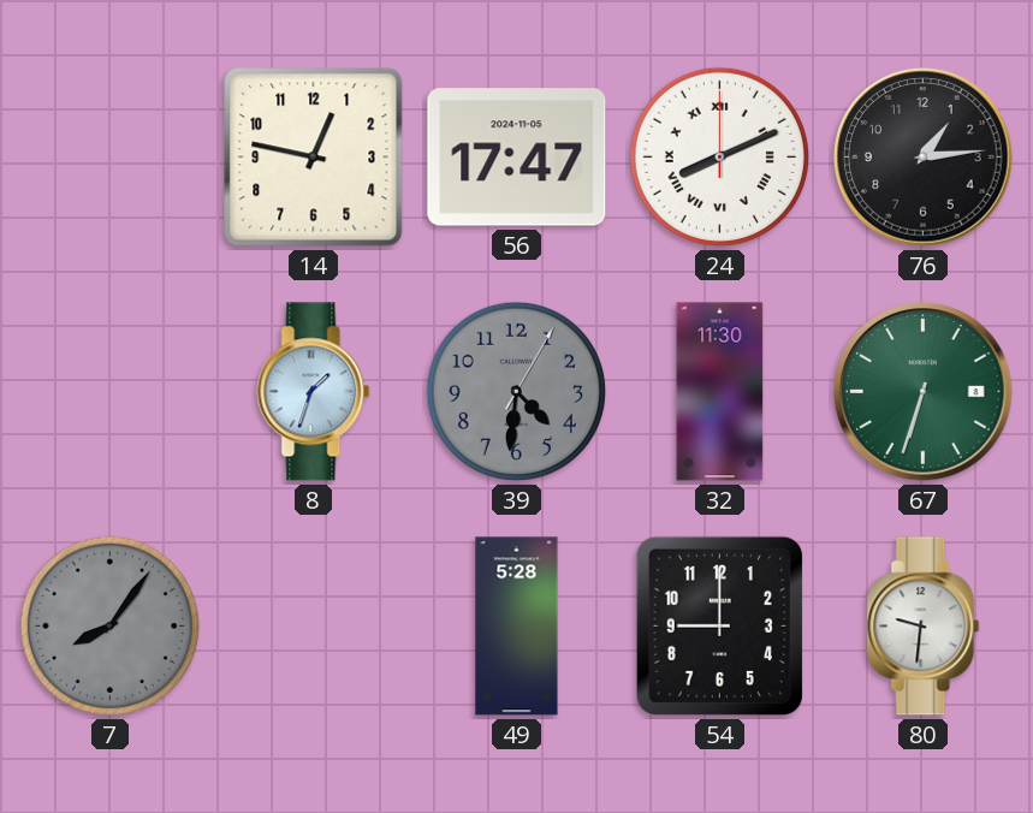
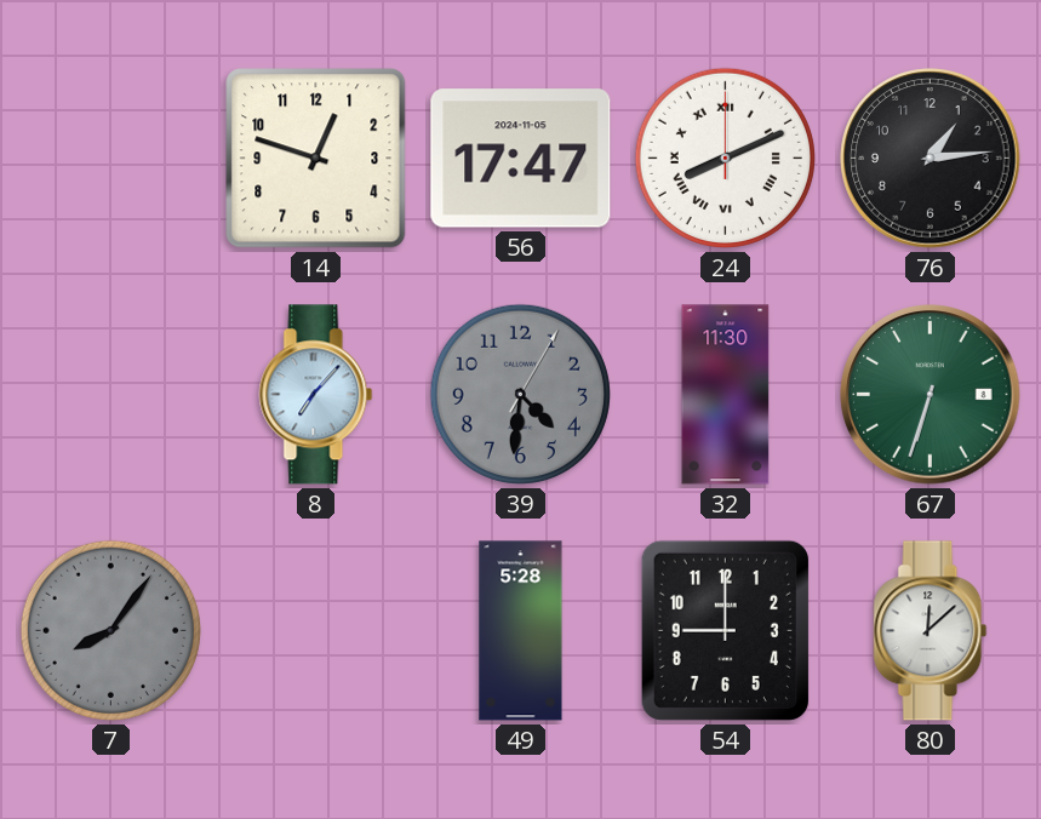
14: 12:47 -> 12:48
8: 1:33 -> 7:07
80: 9:31 -> 12:08
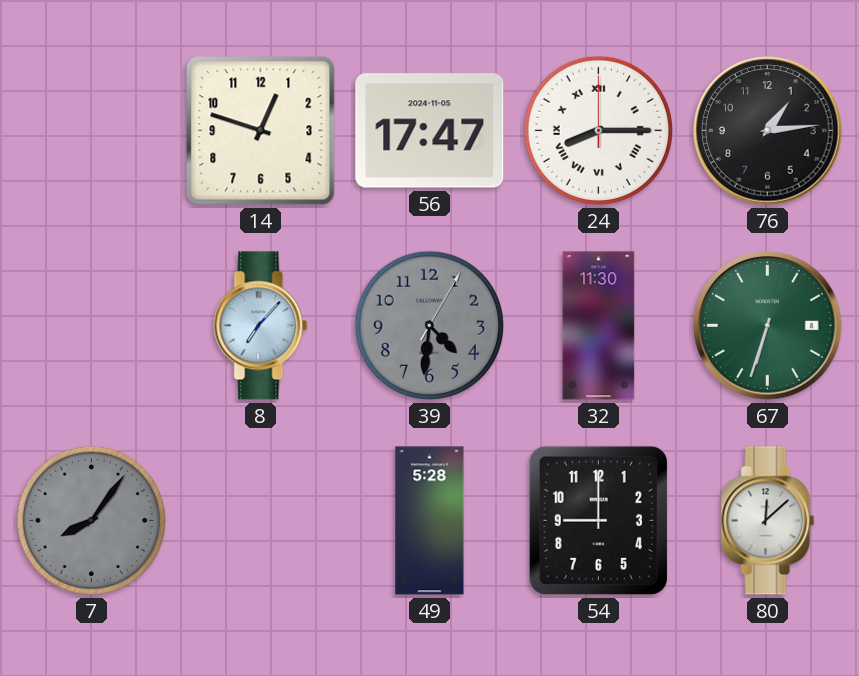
24: 8:11 -> 8:15
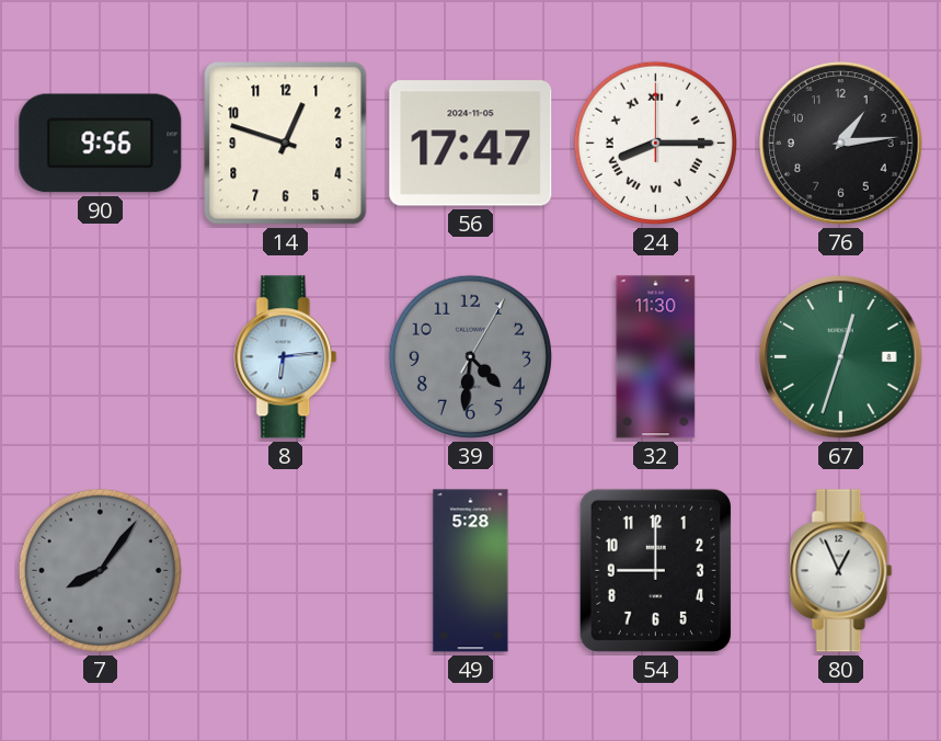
90: none -> 9:56
8: 7:07 -> 6:14
67: 6:33 -> 12:33
80: 12:08 -> 12:56
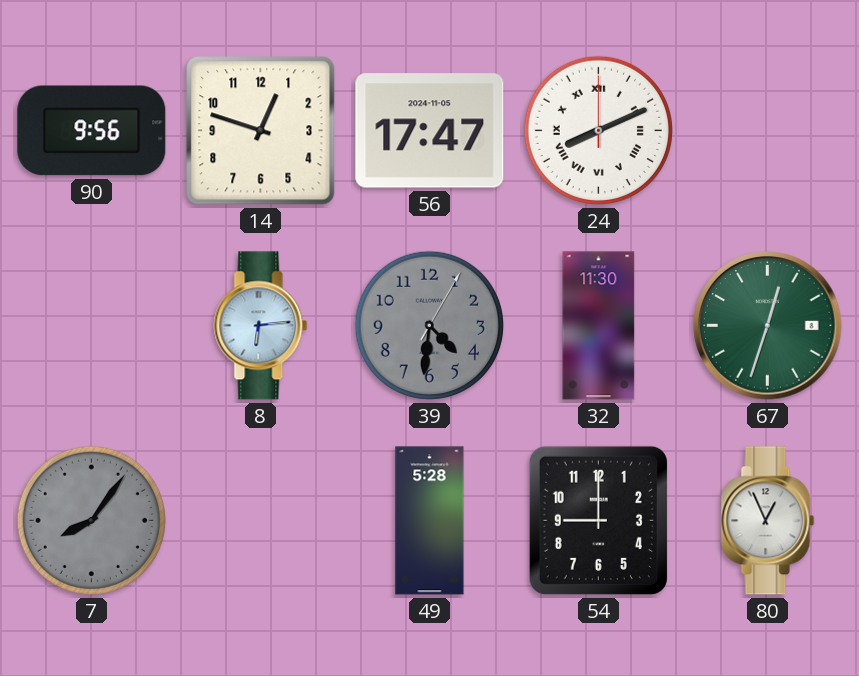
24: 8:15 -> 8:11
76: 1:14 -> none
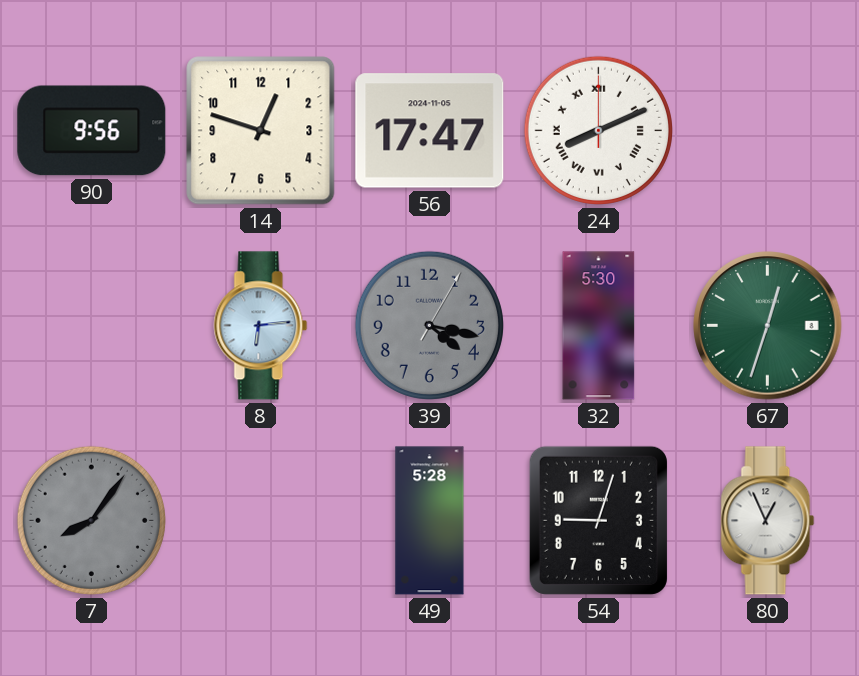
39: 4:31 -> 4:17
32: 11:30 -> 5:30
54: 9:00 -> 9:03
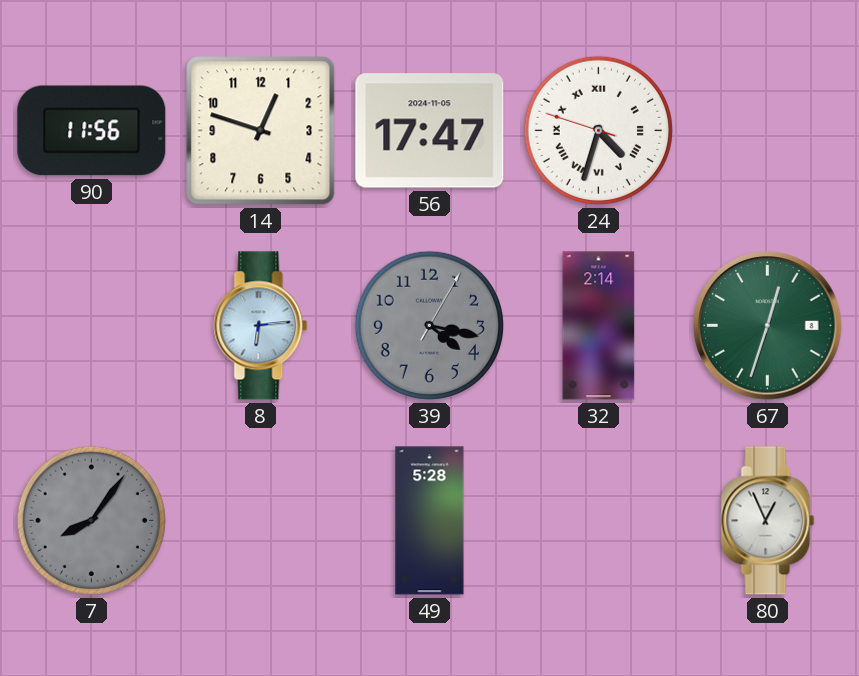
90: 9:56 -> 11:56
24: 8:11 -> 4:32
32: 5:30 -> 2:14
54: 9:03 -> none
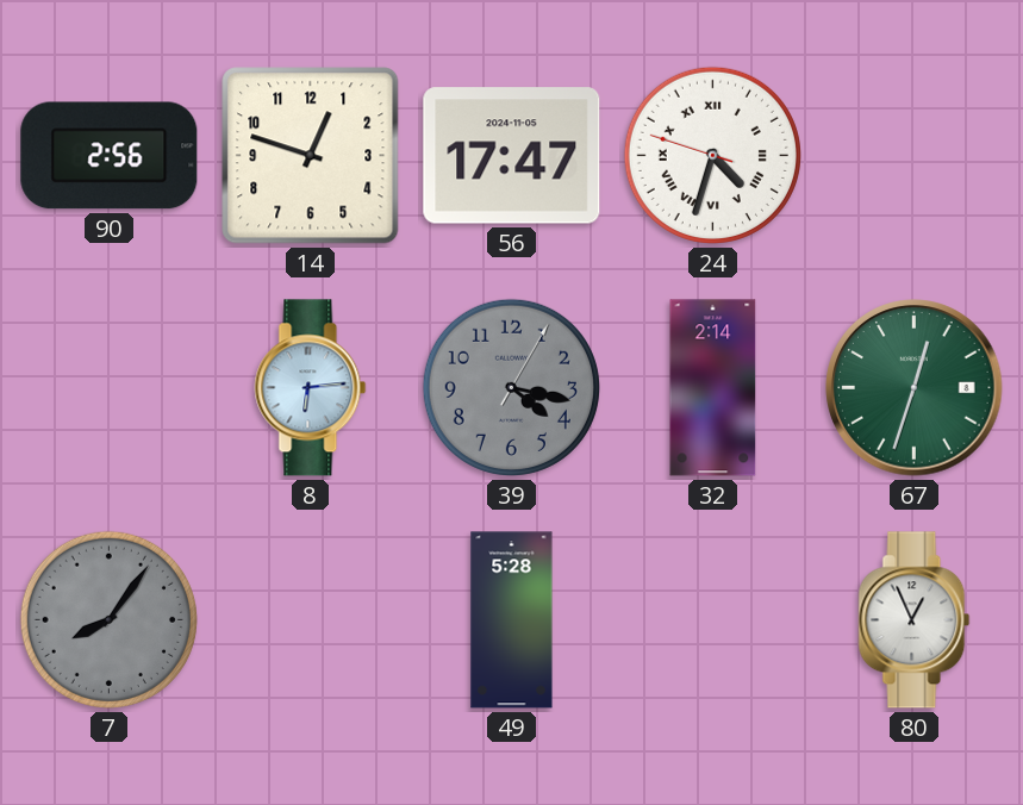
90: 11:56 -> 2:56
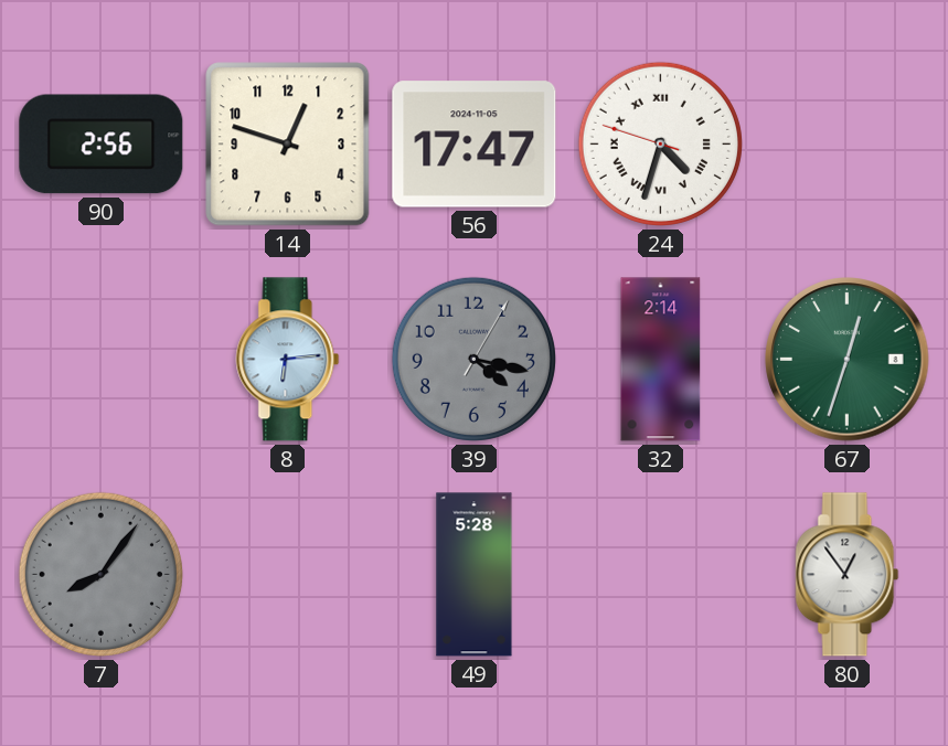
80: 12:56 -> 12:54
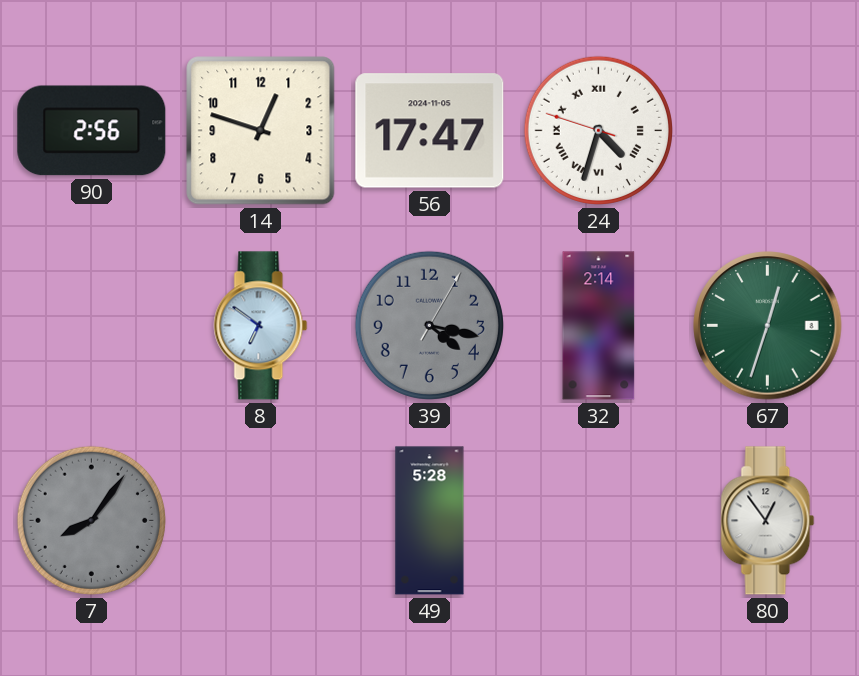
8: 6:14 -> 6:51
